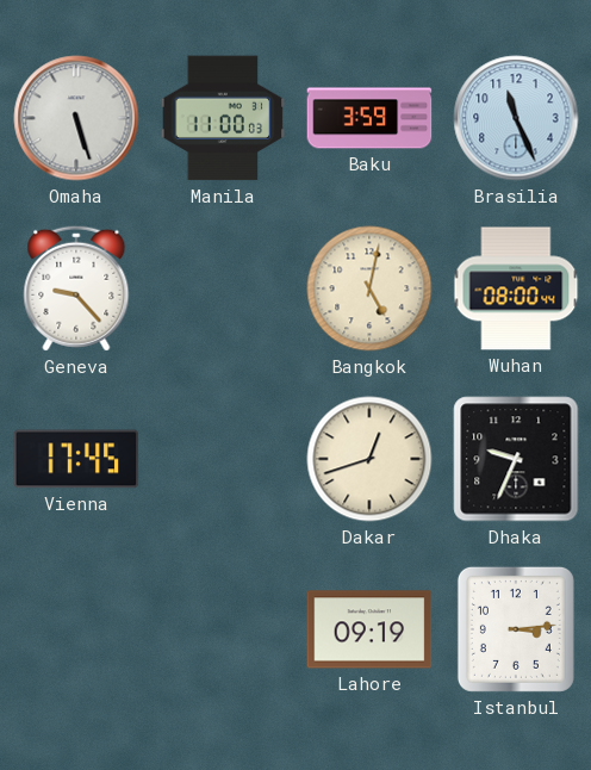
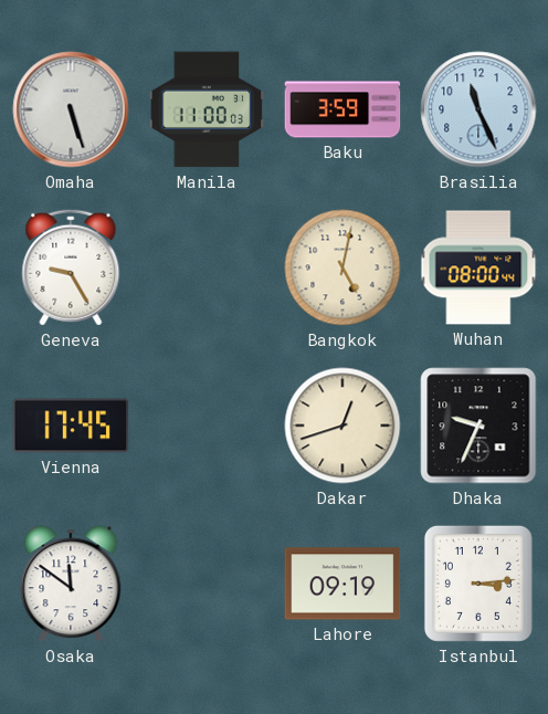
Geneva: 9:23 -> 9:25
Osaka: none -> 11:51
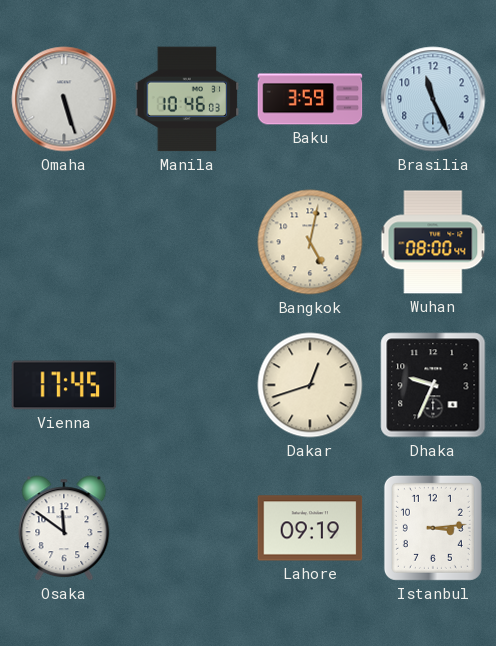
Manila: 11:00 -> 10:46
Geneva: 9:25 -> none
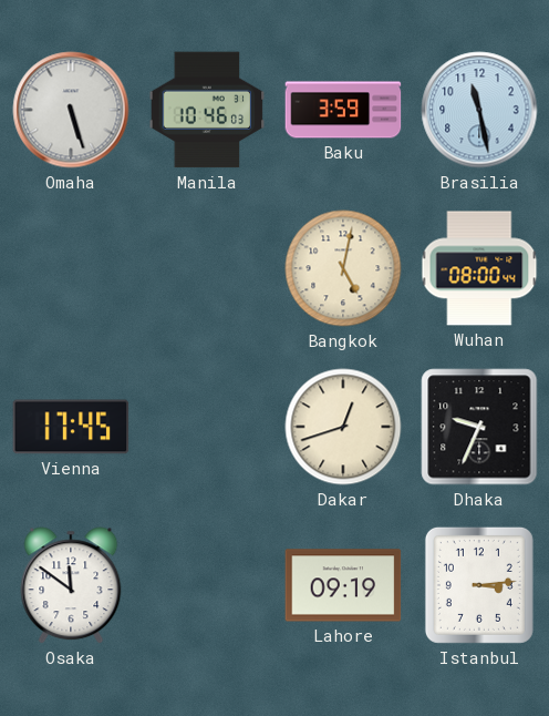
Brasilia: 11:26 -> 11:28
